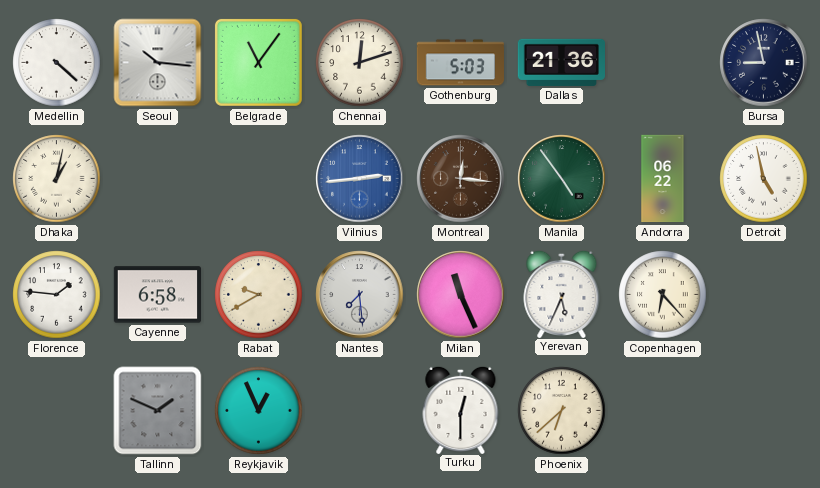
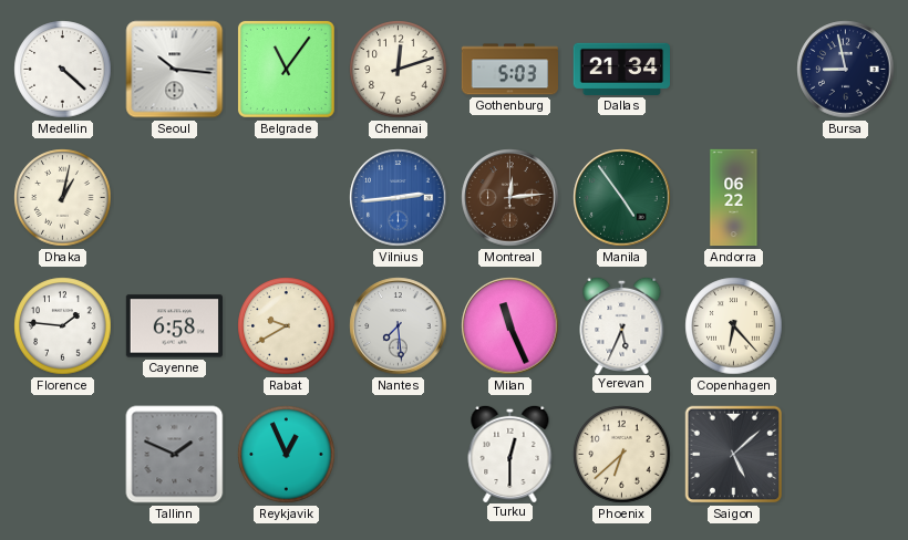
Dallas: 21:36 -> 21:34
Montreal: 12:16 -> 12:14
Detroit: 4:58 -> none
Saigon: none -> 5:08
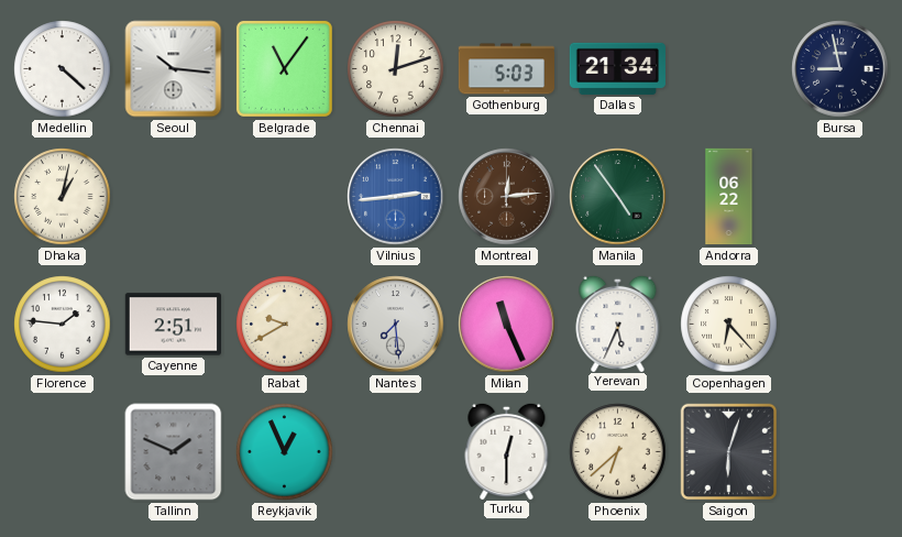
Cayenne: 6:58 -> 2:51
Saigon: 5:08 -> 6:03
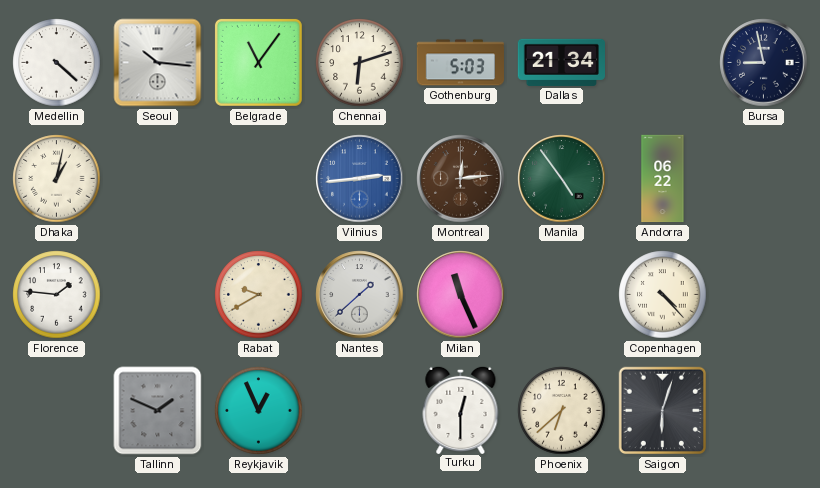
Chennai: 12:12 -> 6:12
Cayenne: 2:51 -> none
Nantes: 7:29 -> 1:38
Yerevan: 5:34 -> none
Copenhagen: 6:23 -> 4:23
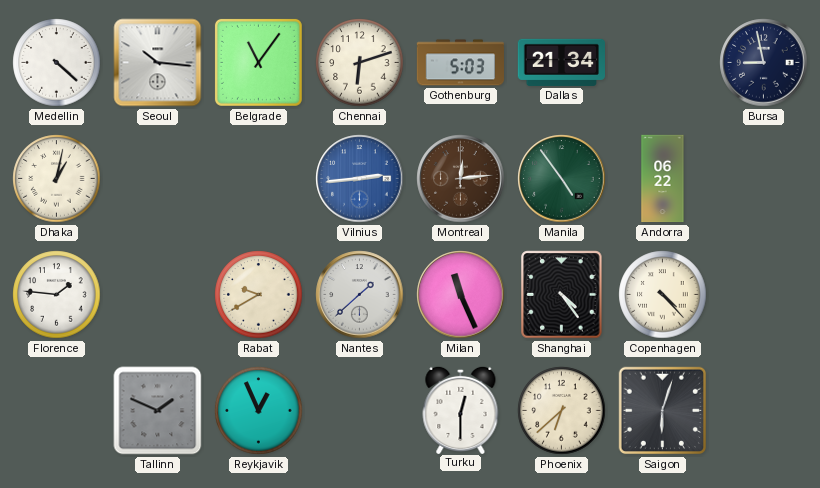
Shanghai: none -> 4:24
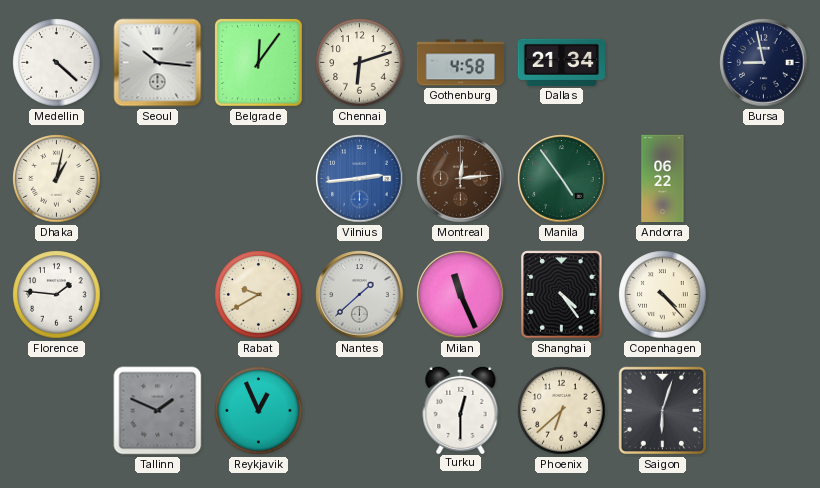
Belgrade: 11:06 -> 12:06
Gothenburg: 5:03 -> 4:58
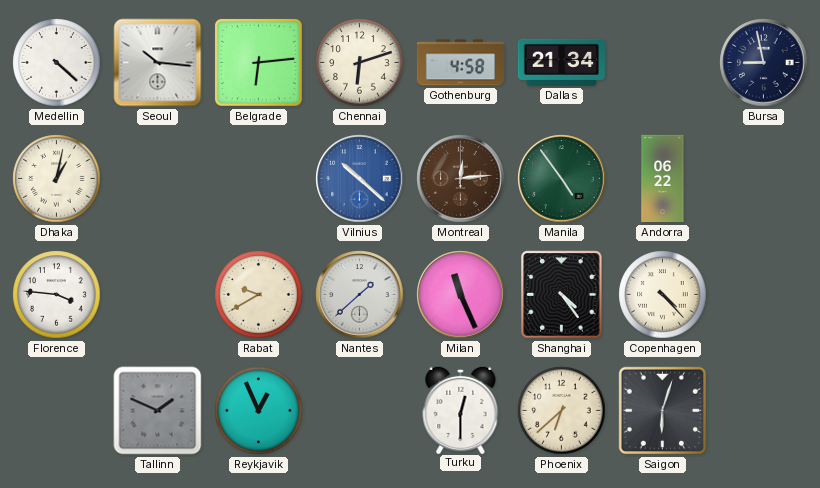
Belgrade: 12:06 -> 6:14
Vilnius: 2:44 -> 10:22
Florence: 1:46 -> 3:46
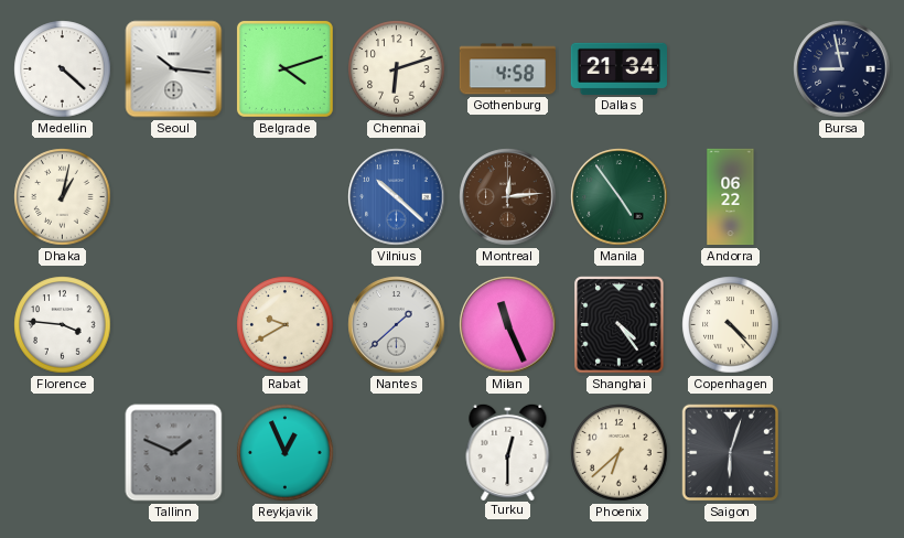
Belgrade: 6:14 -> 4:12
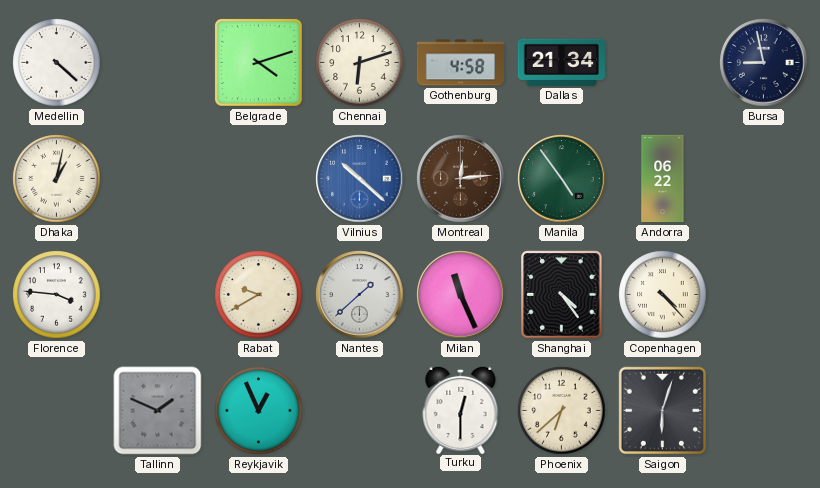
Seoul: 10:16 -> none
